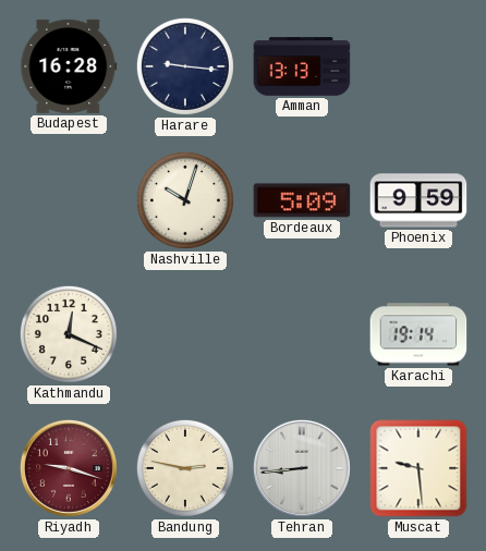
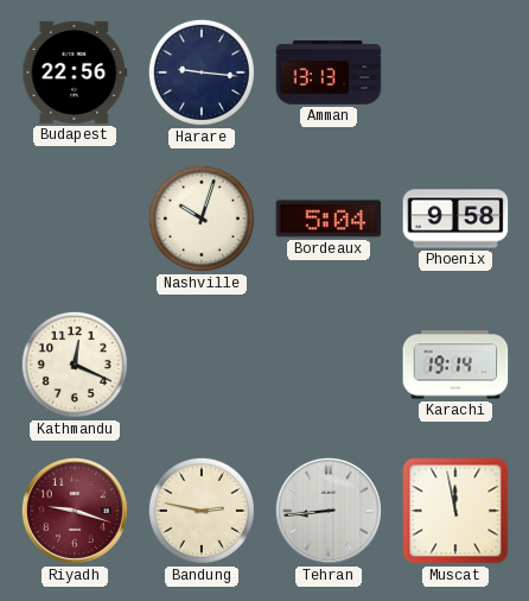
Budapest: 16:28 -> 22:56
Bordeaux: 5:09 -> 5:04
Phoenix: 9:59 -> 9:58
Muscat: 9:29 -> 11:58
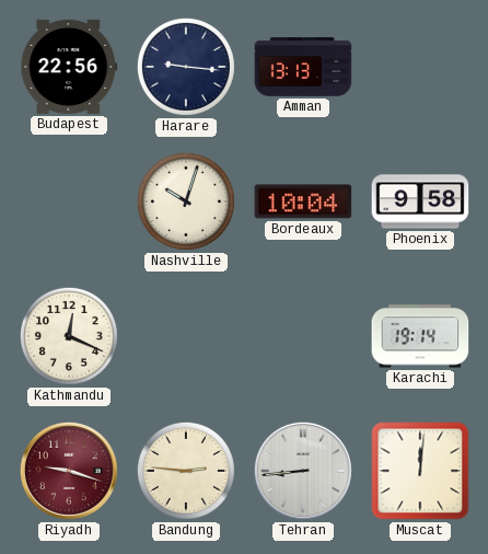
Bordeaux: 5:04 -> 10:04
Bandung: 2:47 -> 2:46
Muscat: 11:58 -> 12:01
